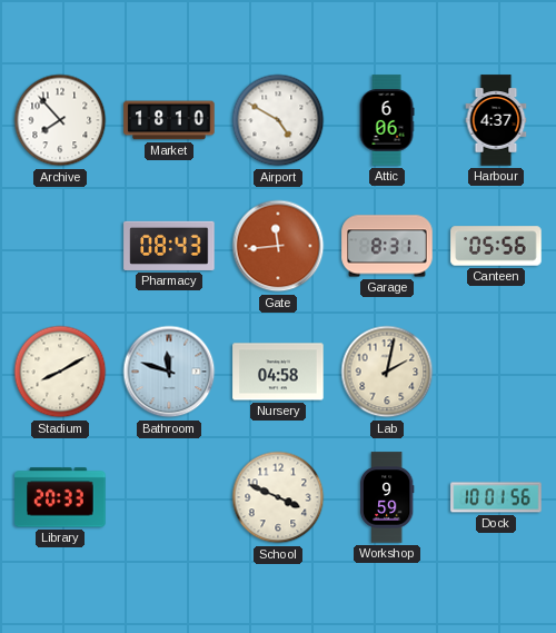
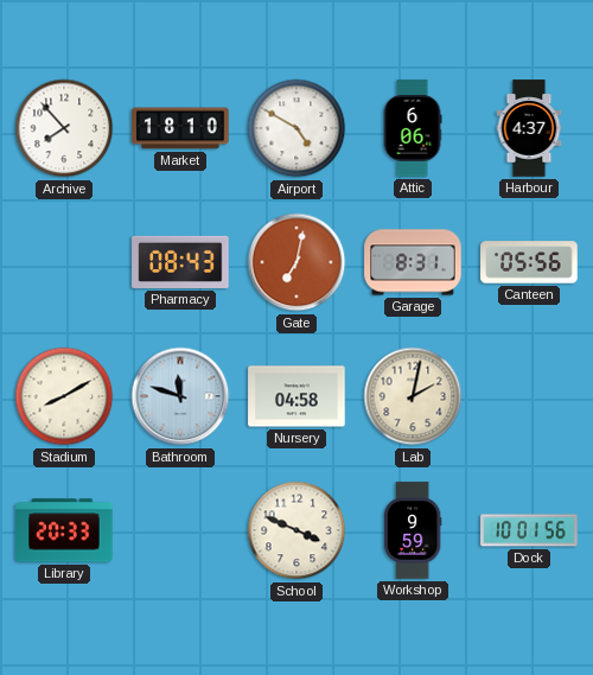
Gate: 11:44 -> 7:02
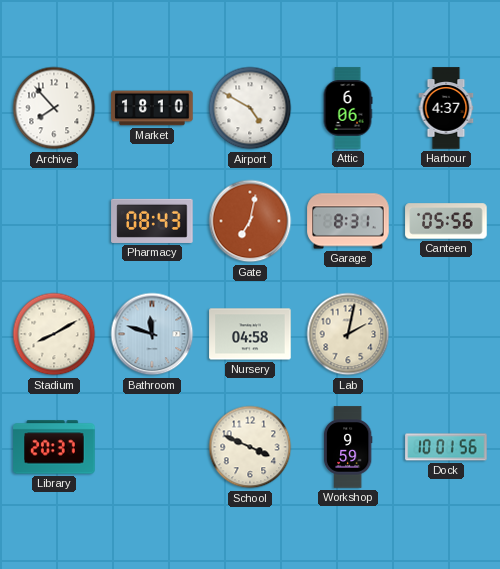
Library: 20:33 -> 20:37
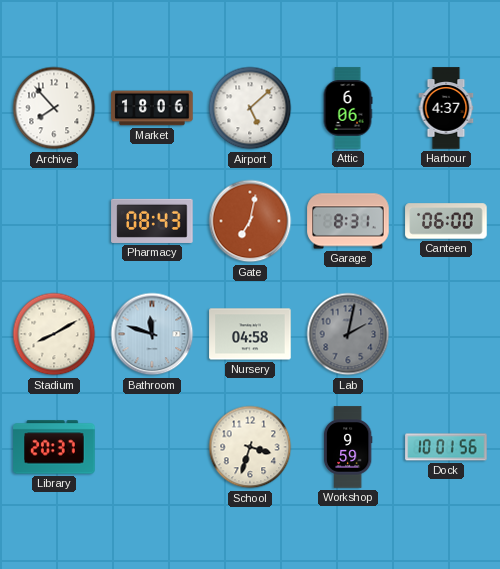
Market: 18:10 -> 18:06
Airport: 4:50 -> 5:08
Canteen: 05:56 -> 06:00
Lab dial: cream -> grey
School: 3:49 -> 3:33
